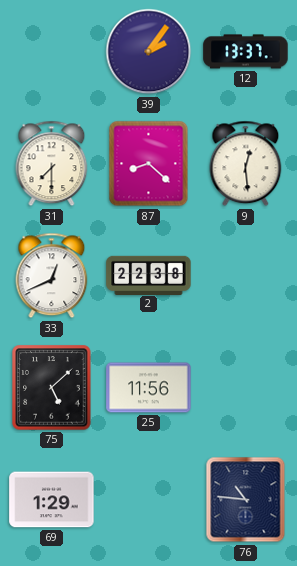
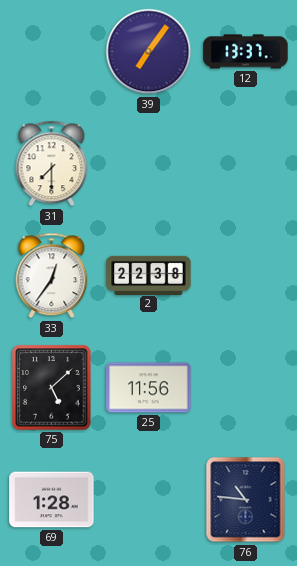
39: 2:06 -> 7:06
87: 8:22 -> none
9: 12:29 -> none
33: 12:41 -> 12:36
69: 1:29 -> 1:28
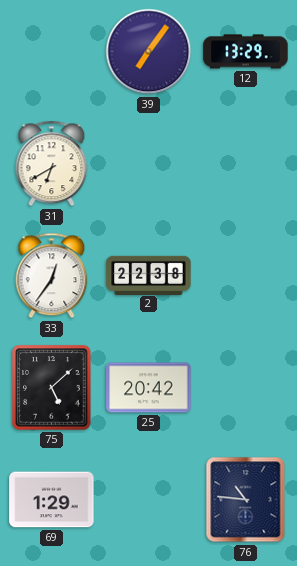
12: 13:37 -> 13:29
31: 7:30 -> 6:40
25: 11:56 -> 20:42
69: 1:28 -> 1:29
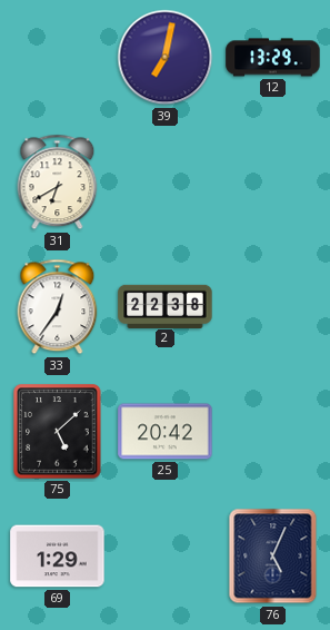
39: 7:06 -> 7:02
76: 10:46 -> 5:04
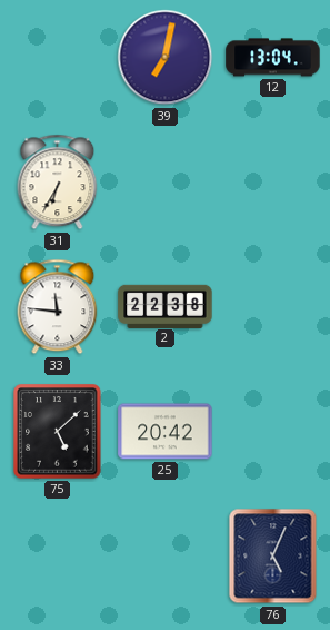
12: 13:29 -> 13:04
31: 6:40 -> 6:35
33: 12:36 -> 11:46
69: 1:29 -> none
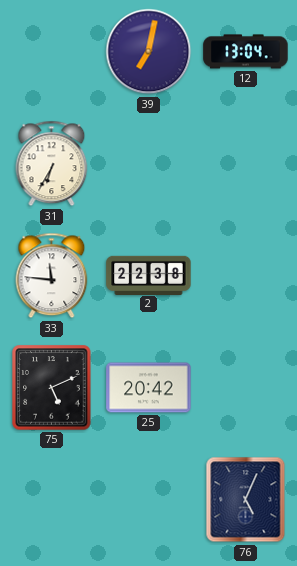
75: 5:08 -> 5:11
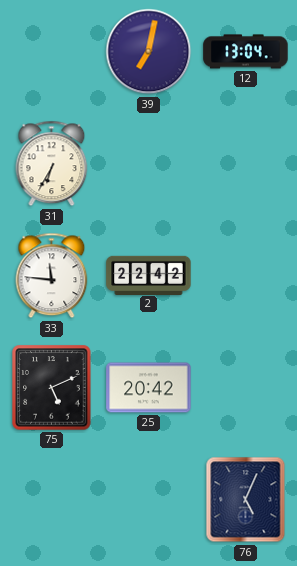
2: 22:38 -> 22:42
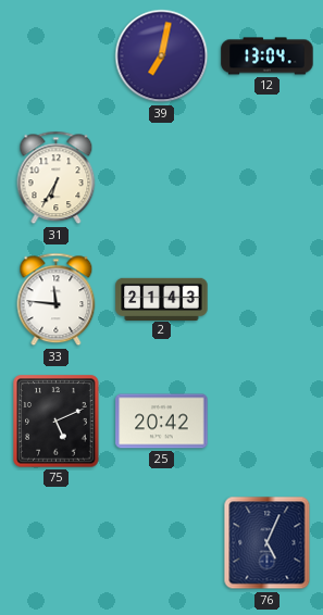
2: 22:42 -> 21:43
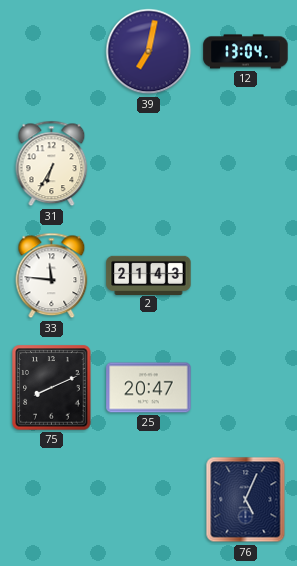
75: 5:11 -> 8:11
25: 20:42 -> 20:47
